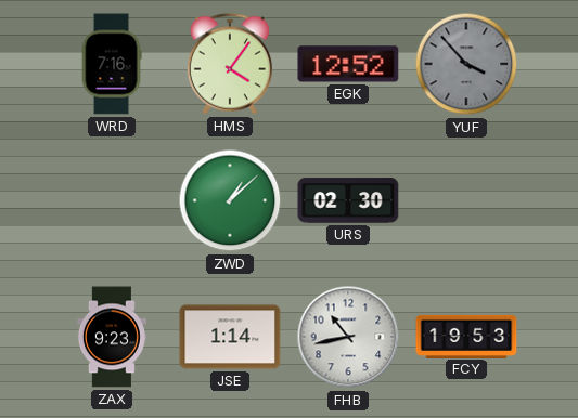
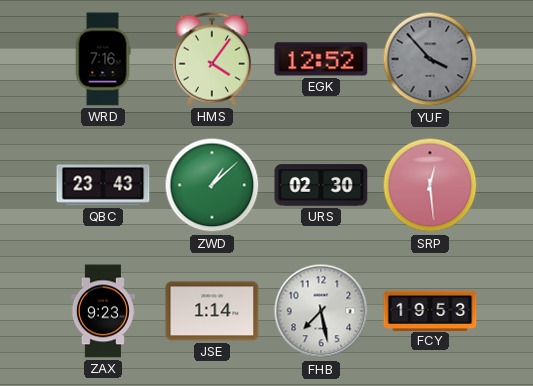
QBC: none -> 23:43
SRP: none -> 12:29
FHB: 10:43 -> 7:28
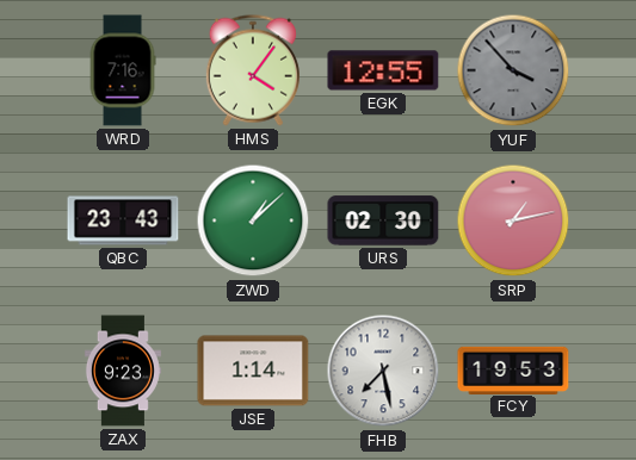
EGK: 12:52 -> 12:55
SRP: 12:29 -> 1:13
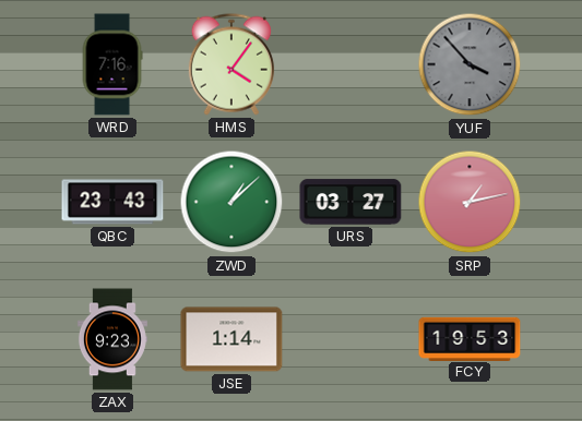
EGK: 12:55 -> none
URS: 02:30 -> 03:27
FHB: 7:28 -> none
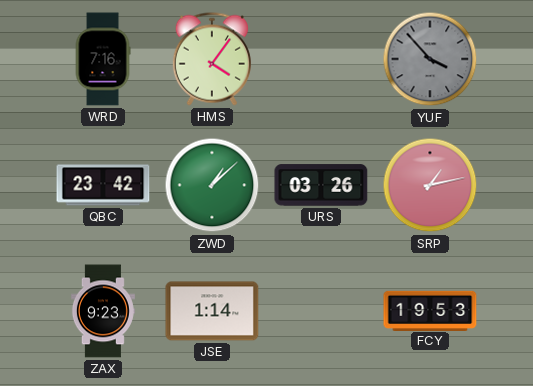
QBC: 23:43 -> 23:42
URS: 03:27 -> 03:26
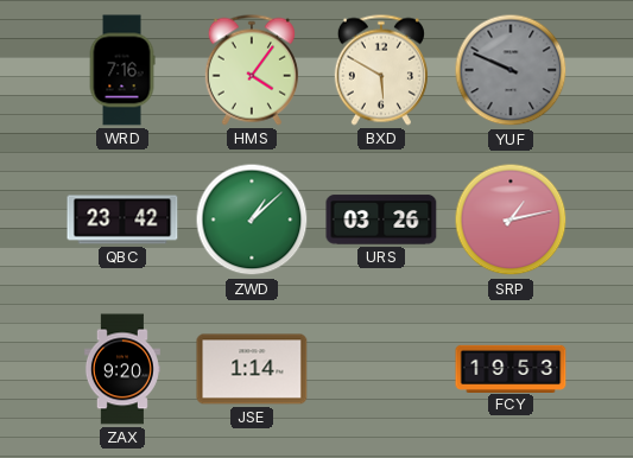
BXD: none -> 5:50
YUF: 3:53 -> 9:49
ZAX: 9:23 -> 9:20
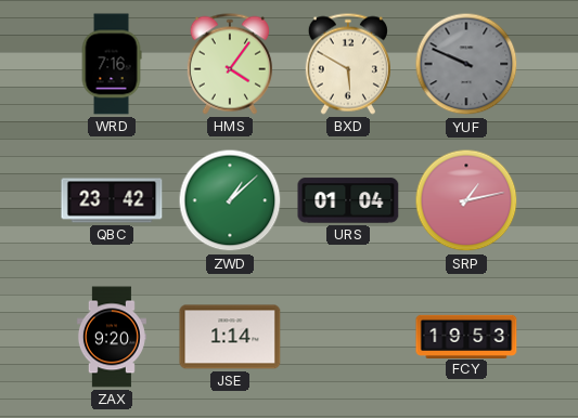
URS: 03:26 -> 01:04
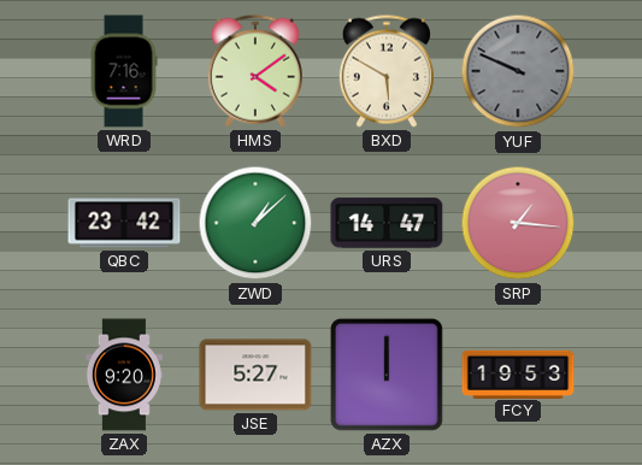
HMS: 4:06 -> 4:09
URS: 01:04 -> 14:47
SRP: 1:13 -> 1:16
JSE: 1:14 -> 5:27
AZX: none -> 12:00
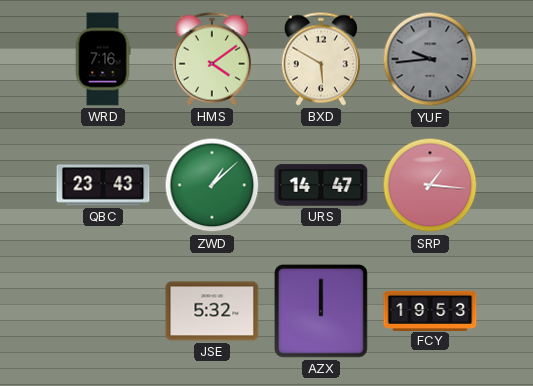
YUF: 9:49 -> 9:44
QBC: 23:42 -> 23:43
ZAX: 9:20 -> none
JSE: 5:27 -> 5:32
